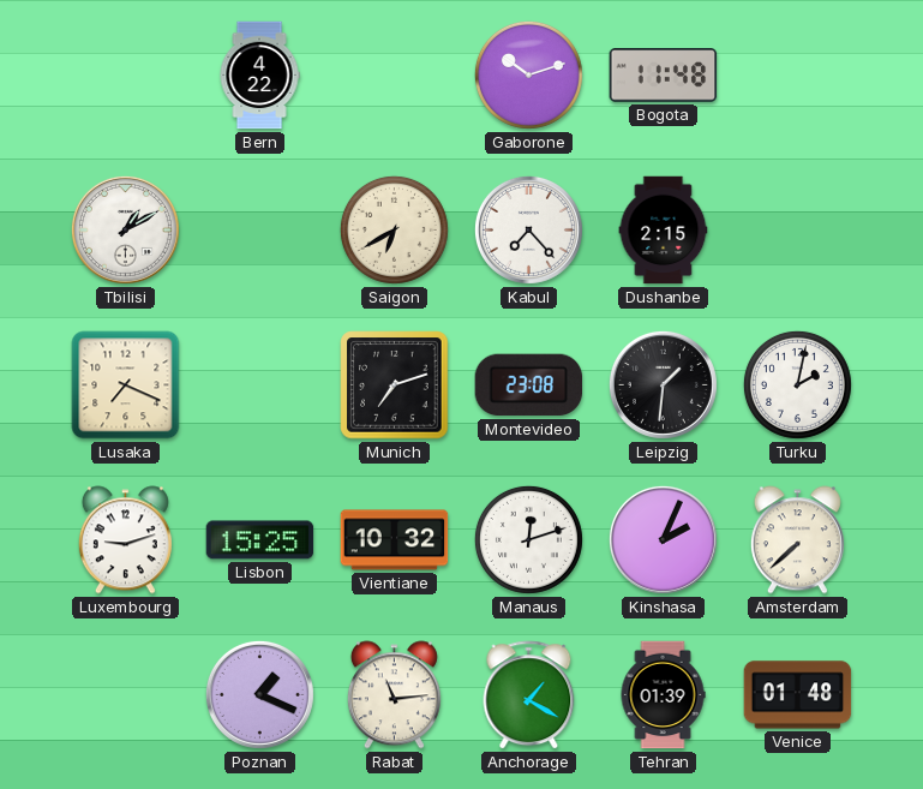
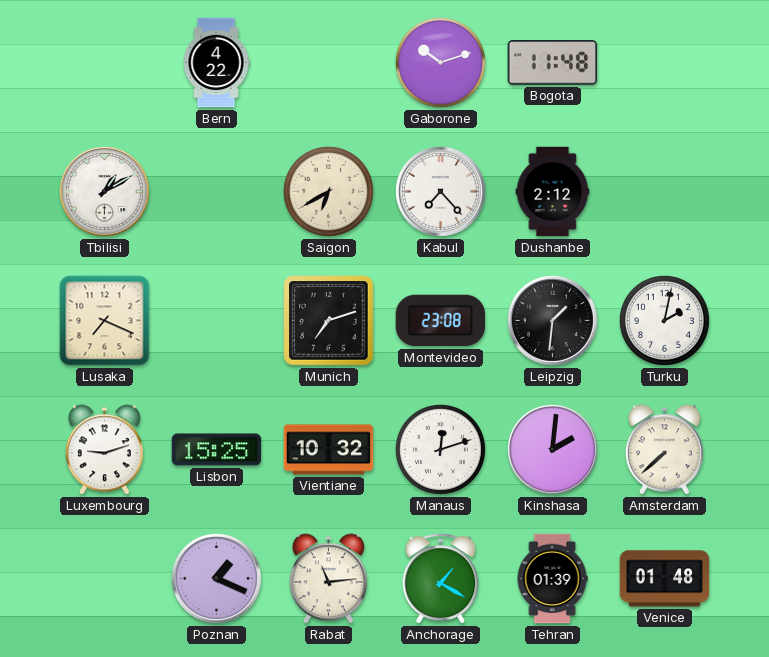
Dushanbe: 2:15 -> 2:12
Kinshasa: 2:04 -> 2:01
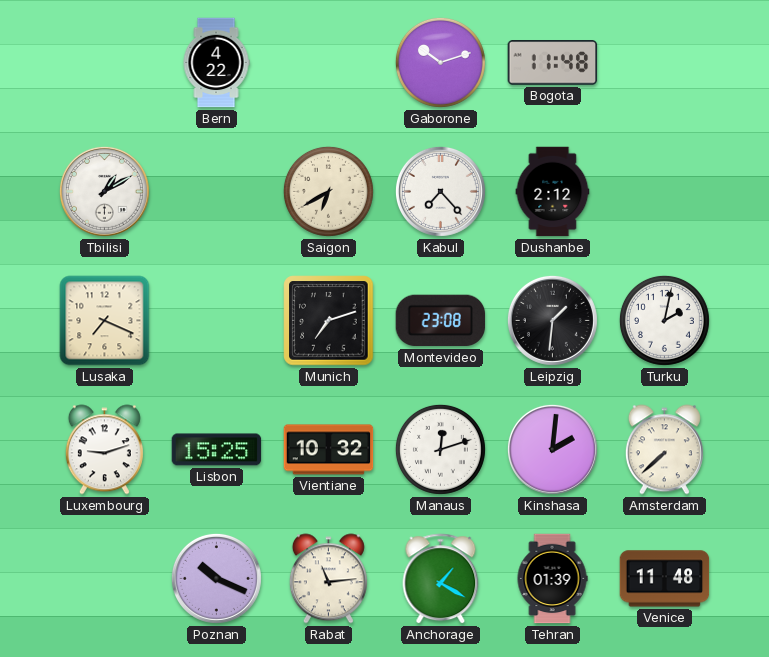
Poznan: 1:19 -> 10:19
Venice: 01:48 -> 11:48
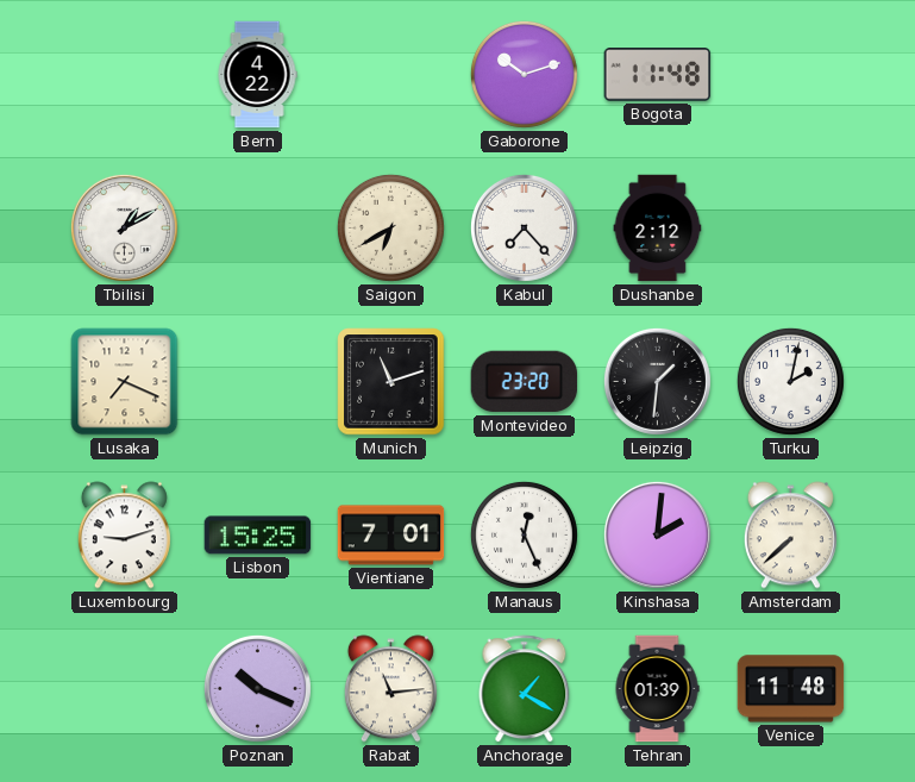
Munich: 7:12 -> 11:12
Montevideo: 23:08 -> 23:20
Vientiane: 10:32 -> 7:01
Manaus: 12:12 -> 12:26
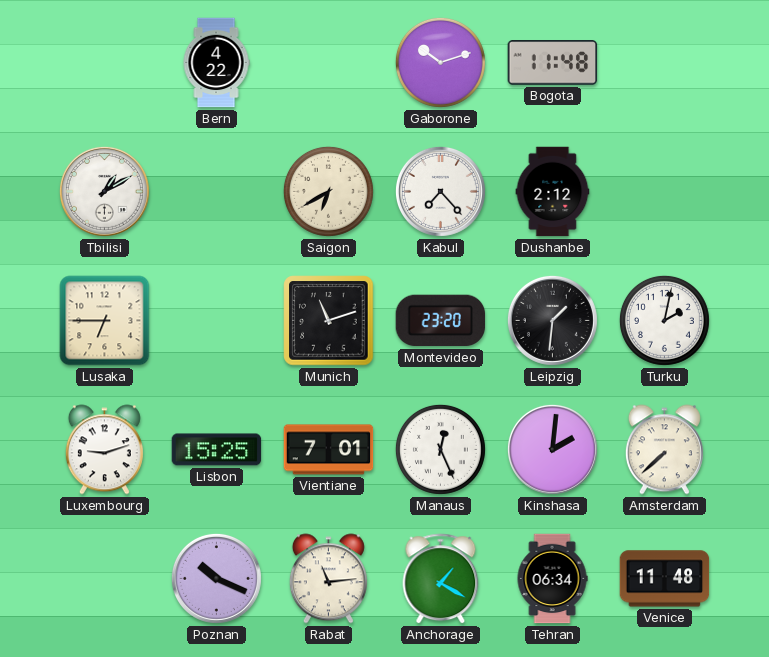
Lusaka: 7:19 -> 6:45
Tehran: 01:39 -> 06:34
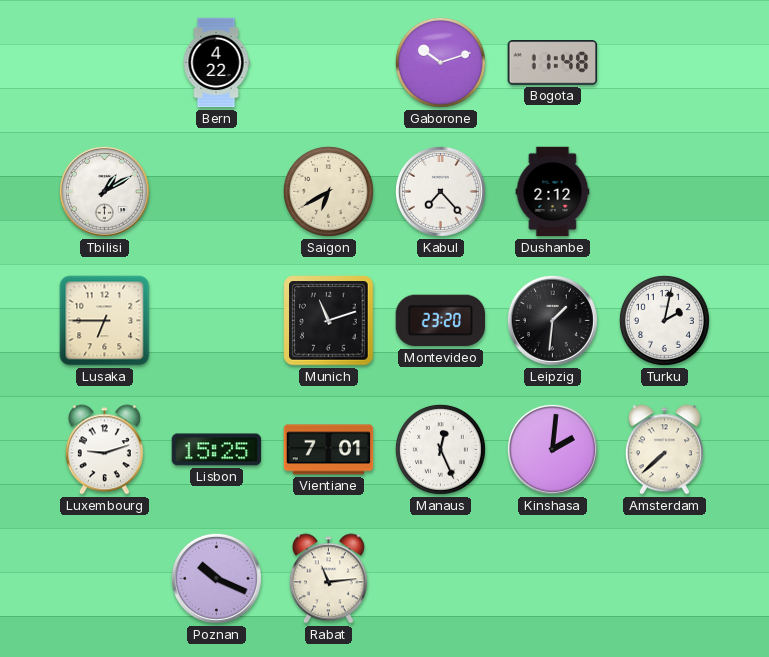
Anchorage: 1:20 -> none
Tehran: 06:34 -> none
Venice: 11:48 -> none
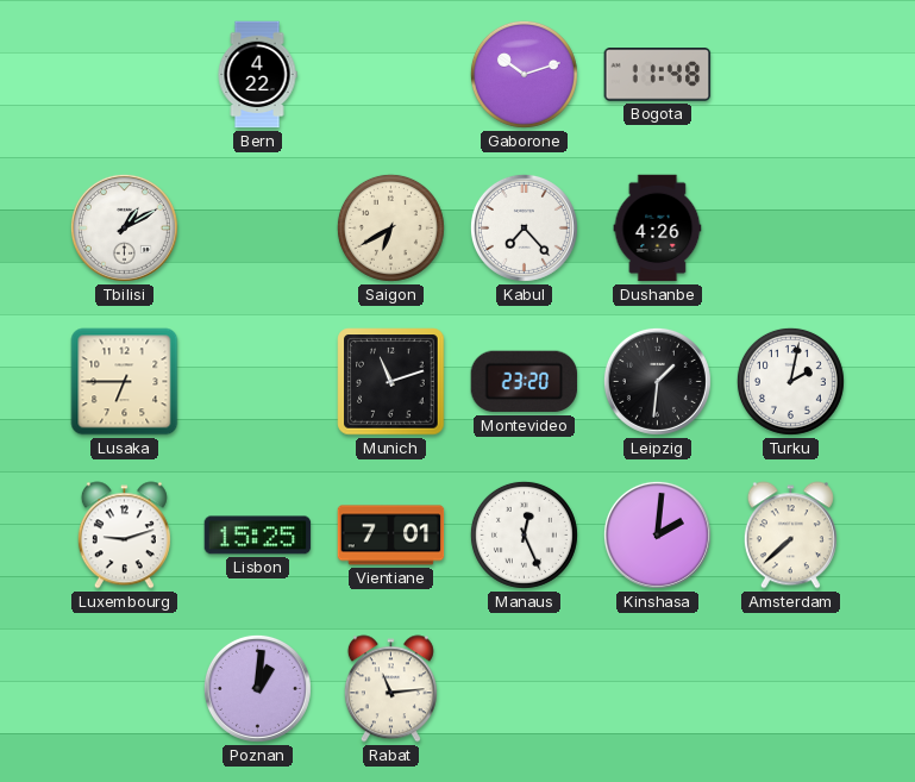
Dushanbe: 2:12 -> 4:26
Poznan: 10:19 -> 1:01
